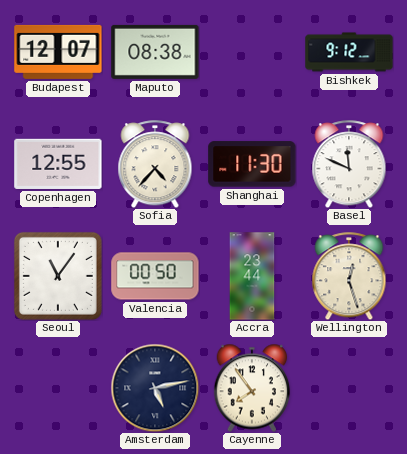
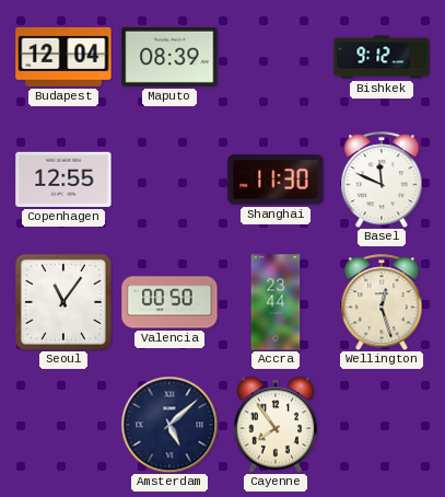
Budapest: 12:07 -> 12:04
Maputo: 08:38 -> 08:39
Sofia: 4:37 -> none
Amsterdam: 5:13 -> 5:08
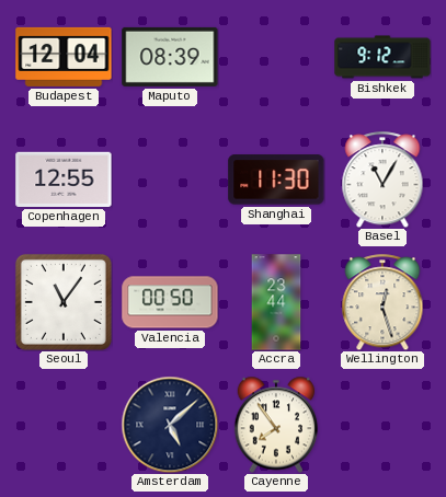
Basel: 11:49 -> 11:05
